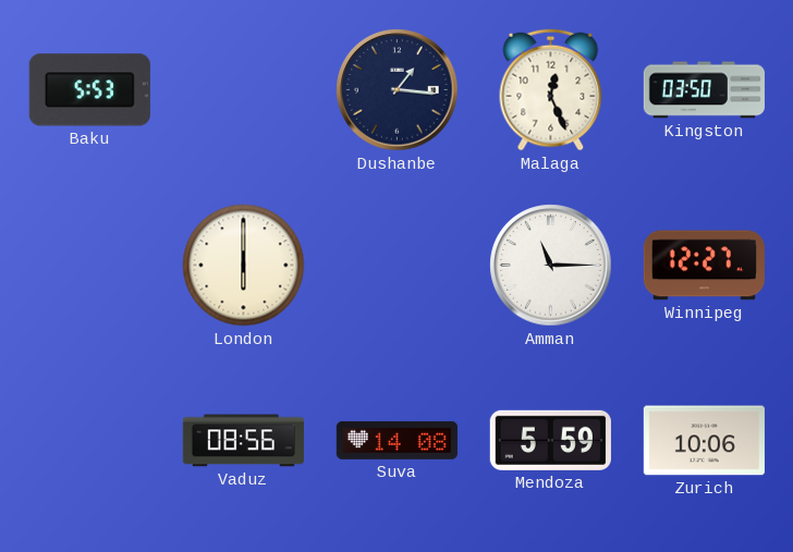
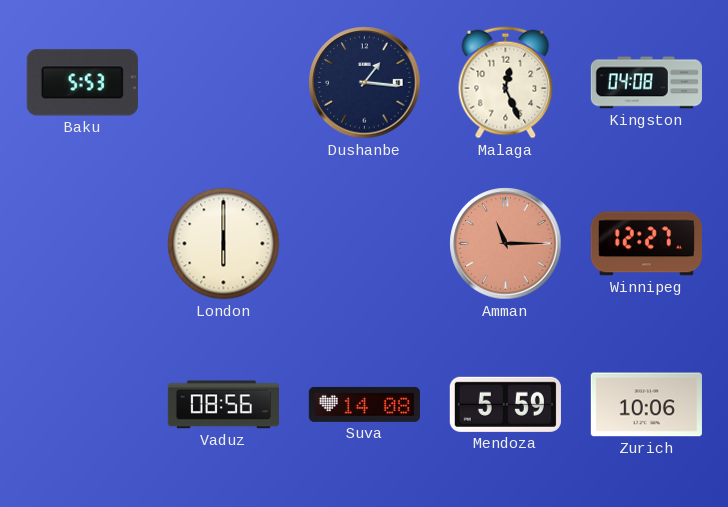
Kingston: 03:50 -> 04:08
Amman dial: white -> salmon
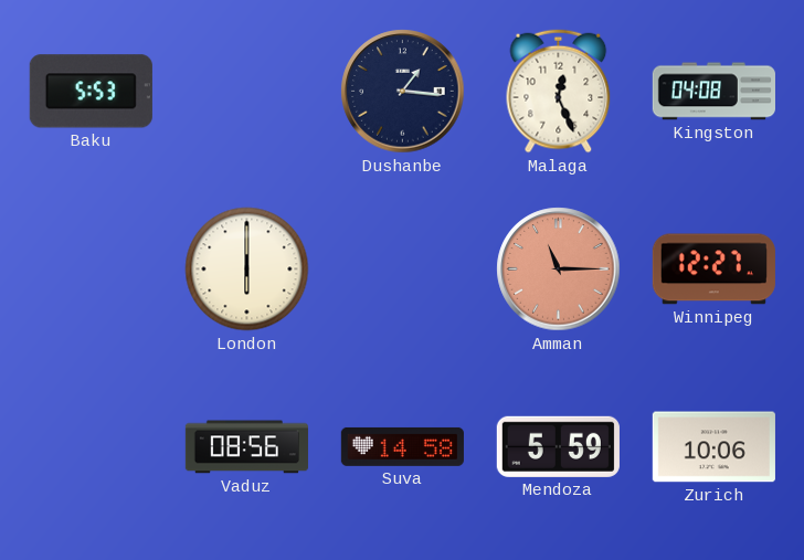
Suva: 14:08 -> 14:58
